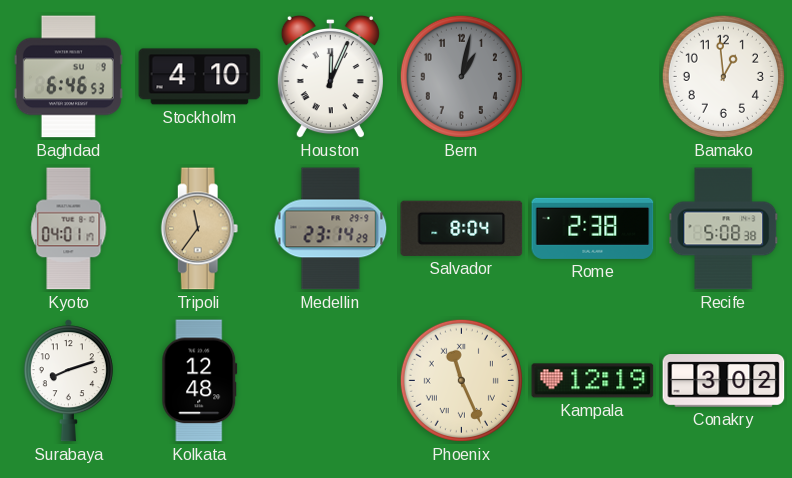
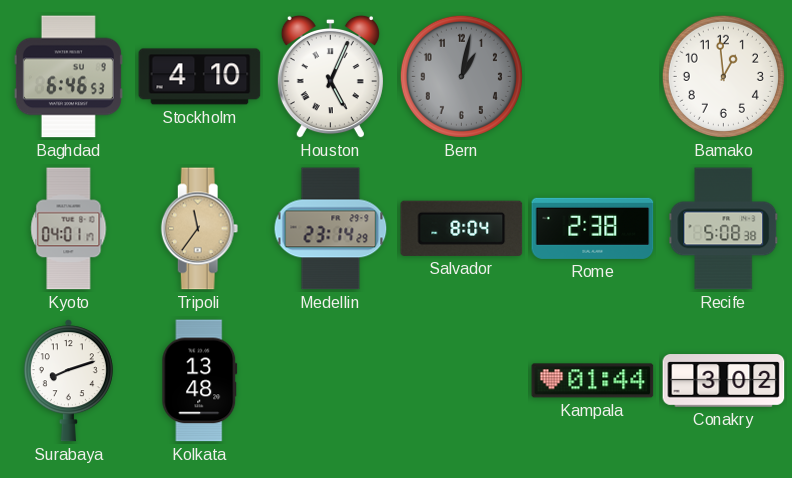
Houston: 12:04 -> 5:04
Kolkata: 12:48 -> 13:48
Phoenix: 11:26 -> none
Kampala: 12:19 -> 01:44
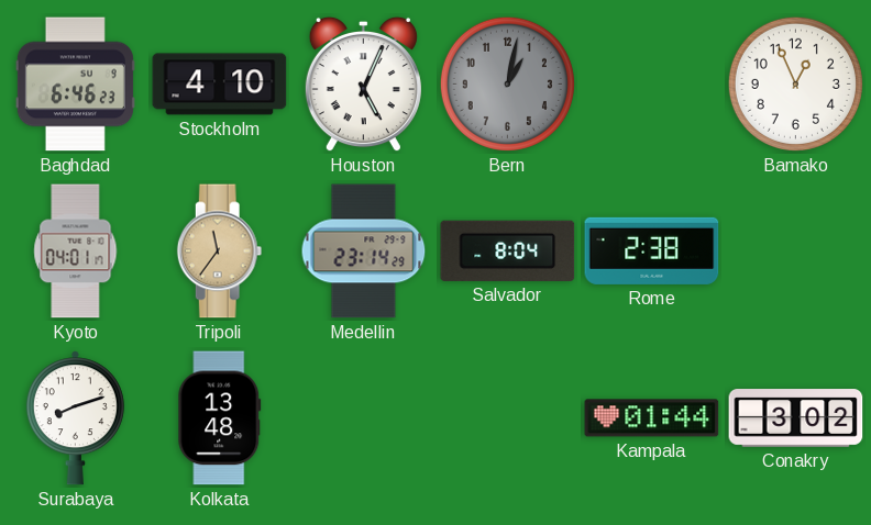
Baghdad: 6:46:53 -> 6:46:23
Bamako: 12:59 -> 12:56
Recife: 5:08 -> none
